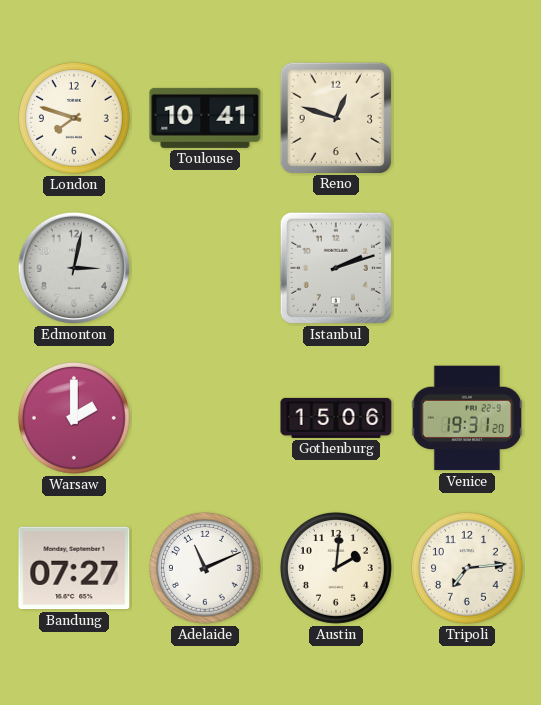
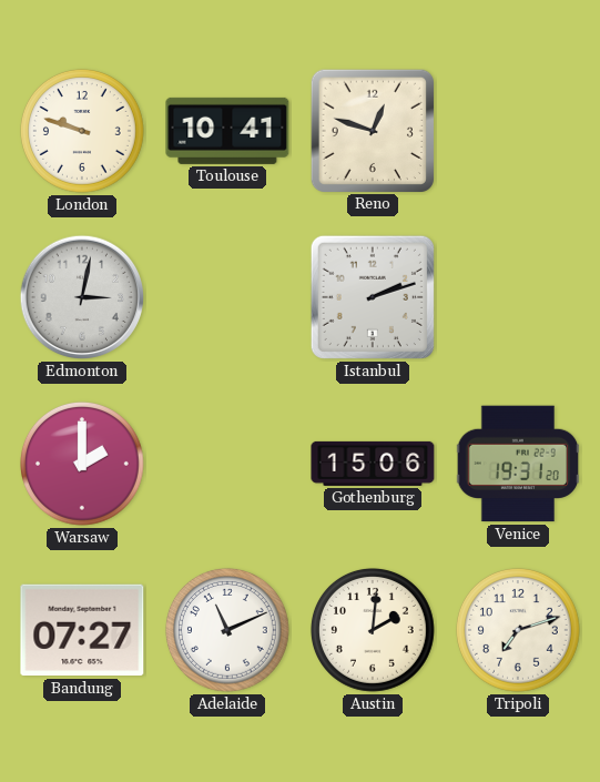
London: 7:48 -> 9:48
Tripoli: 7:14 -> 7:12
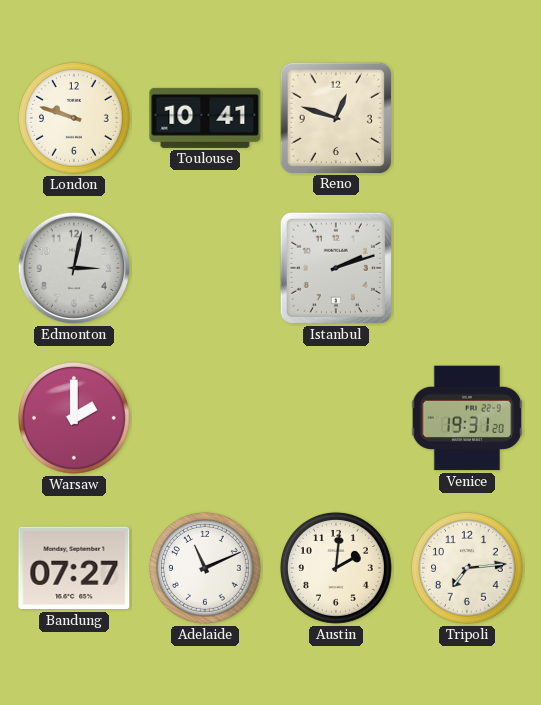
Gothenburg: 15:06 -> none
Tripoli: 7:12 -> 7:14
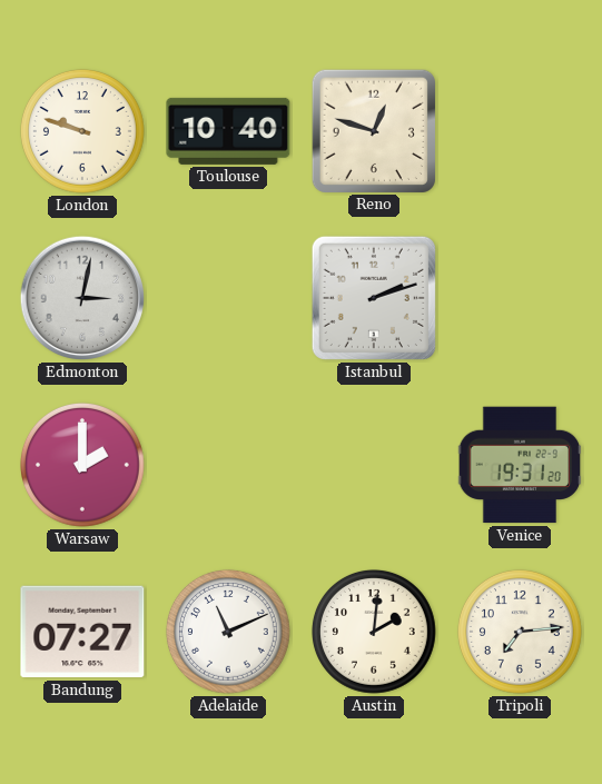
Toulouse: 10:41 -> 10:40
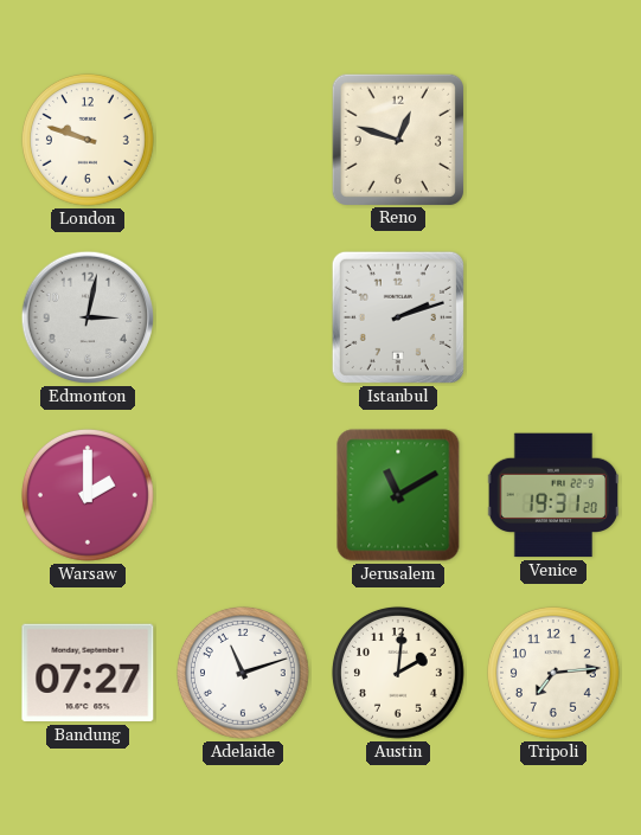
Toulouse: 10:40 -> none
Jerusalem: none -> 11:10
Adelaide: 11:11 -> 11:12
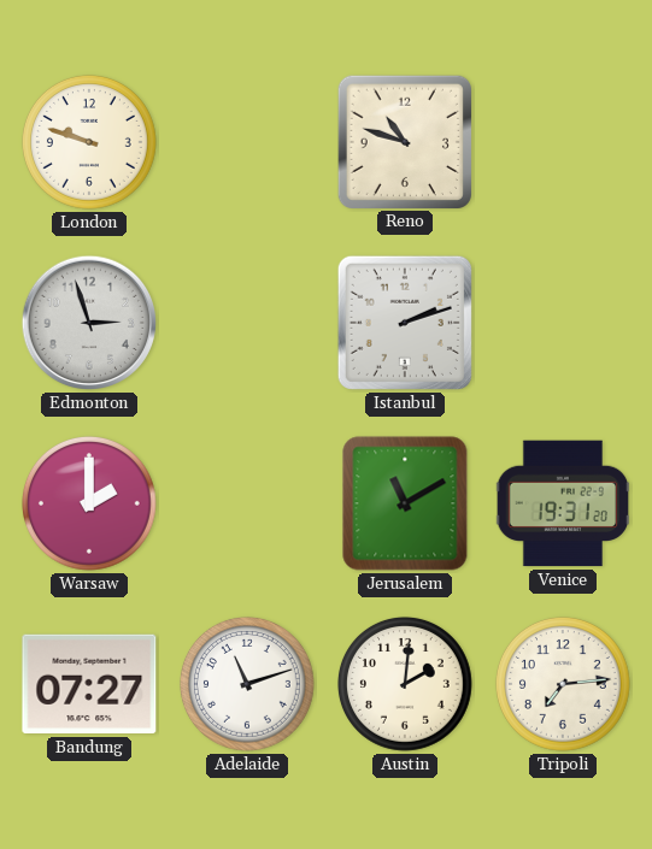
Reno: 12:48 -> 10:48
Edmonton: 3:02 -> 2:57
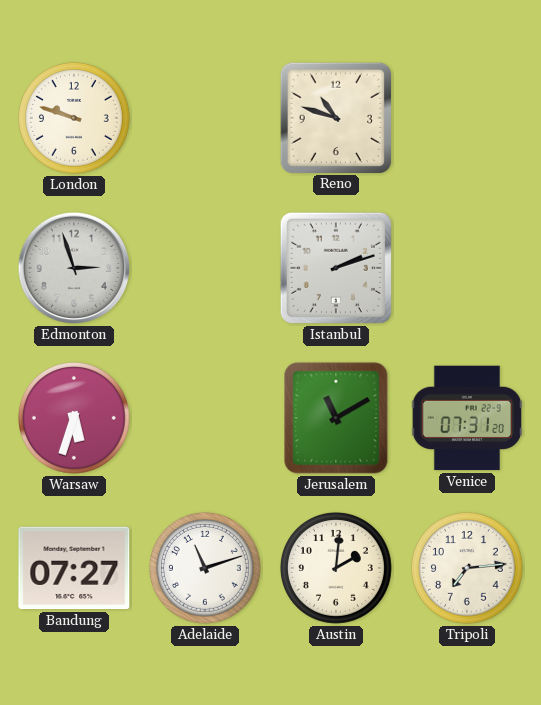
Warsaw: 2:00 -> 5:33
Venice: 19:31 -> 07:31
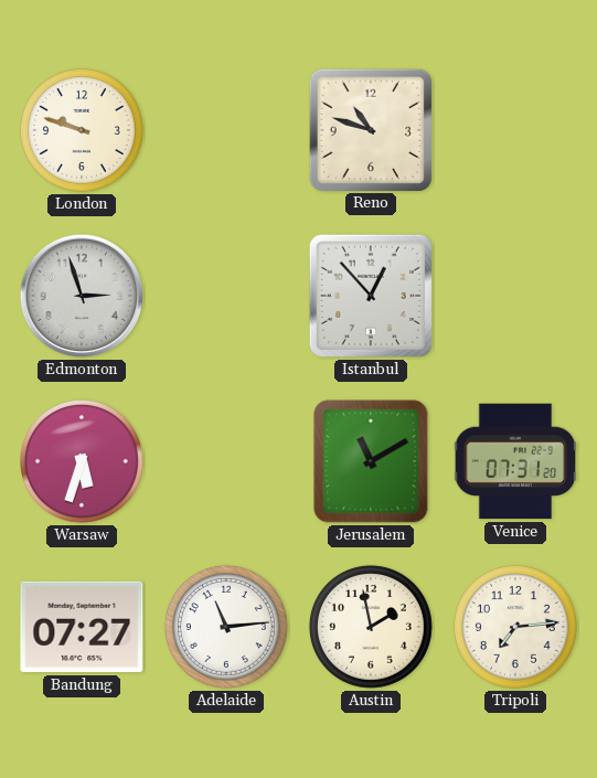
Istanbul: 2:12 -> 12:53
Adelaide: 11:12 -> 11:14
Austin: 2:01 -> 1:58
